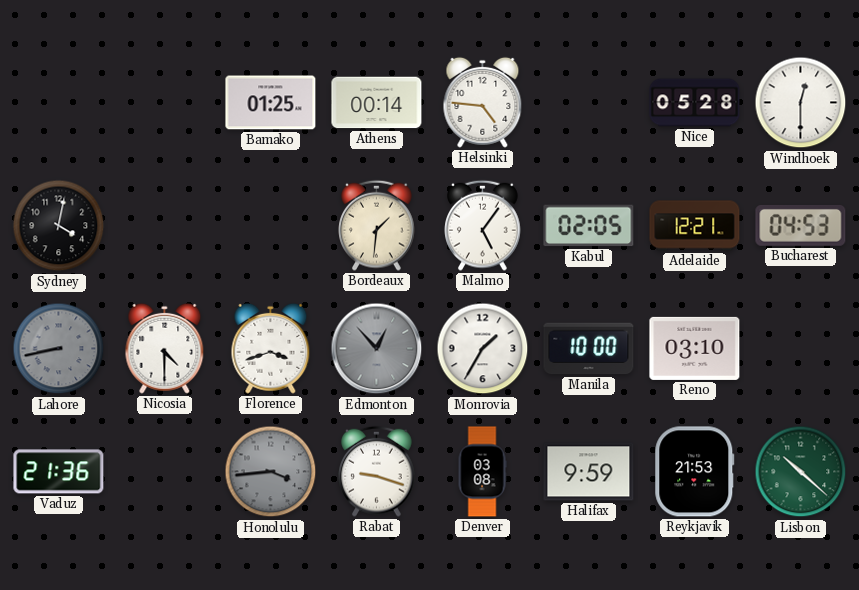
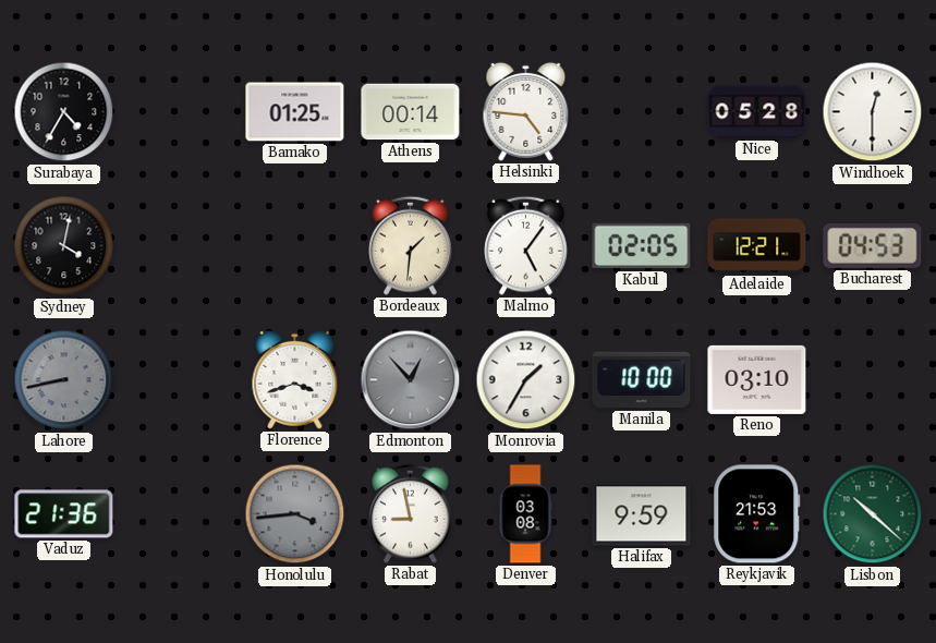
Surabaya: none -> 4:35
Nicosia: 4:30 -> none
Rabat: 9:18 -> 8:58
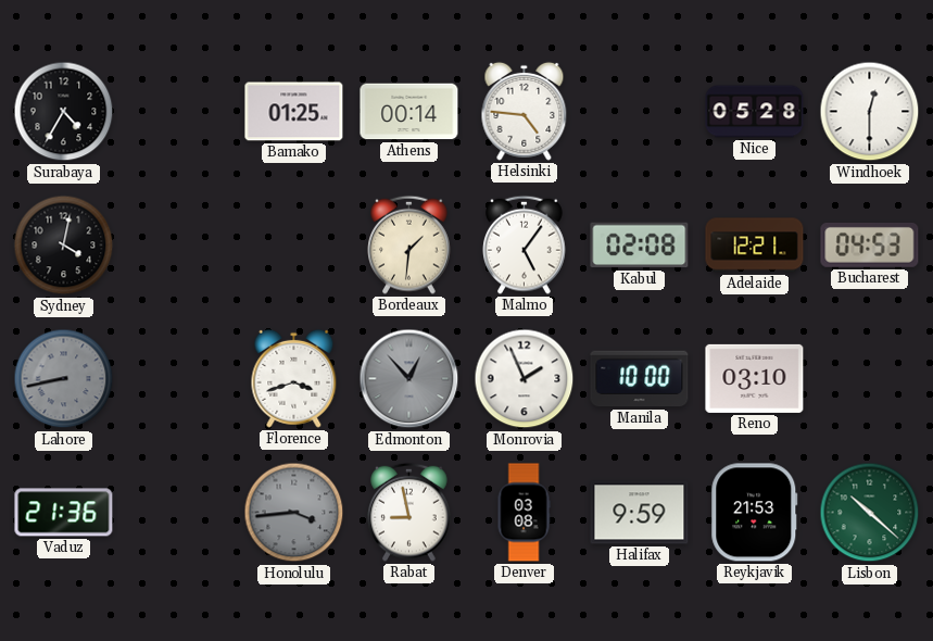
Kabul: 02:05 -> 02:08
Monrovia: 1:35 -> 1:56
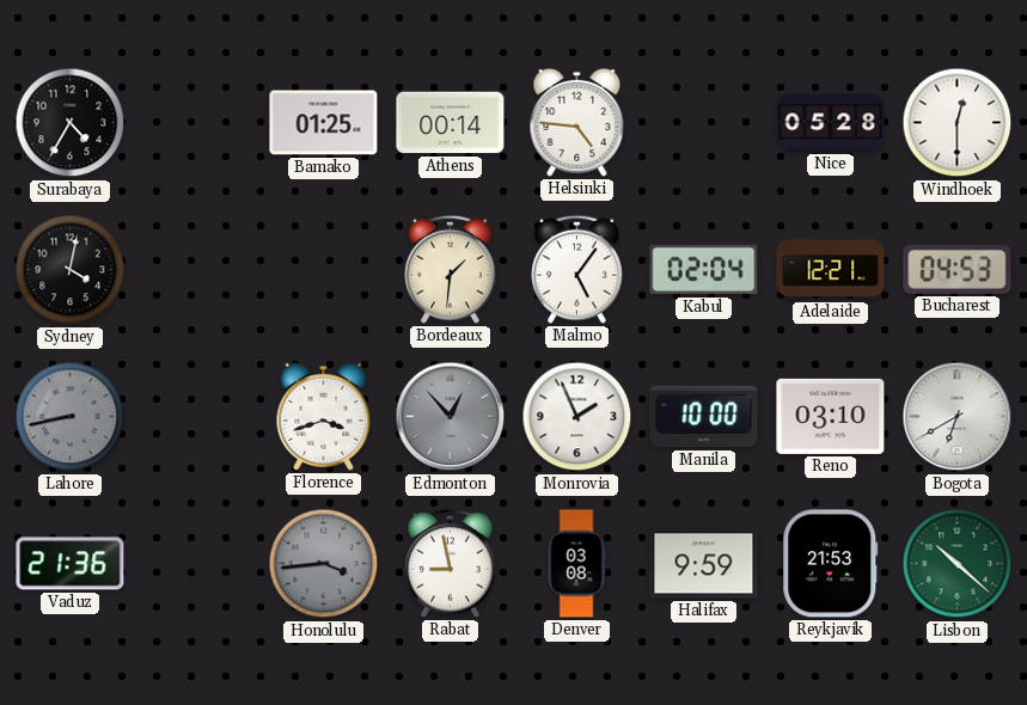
Kabul: 02:08 -> 02:04
Bogota: none -> 6:40
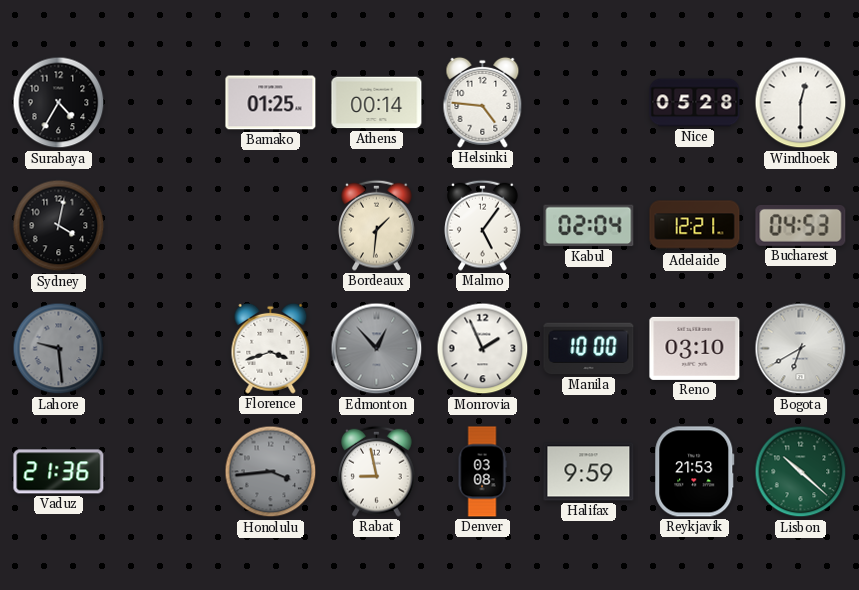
Lahore: 8:43 -> 9:29
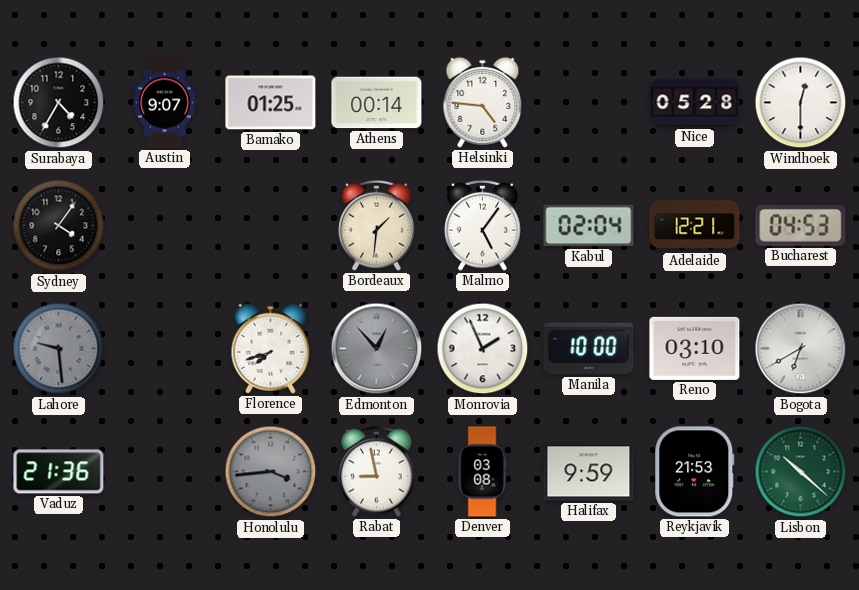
Austin: none -> 9:07
Sydney: 4:02 -> 4:06
Florence: 3:42 -> 7:42
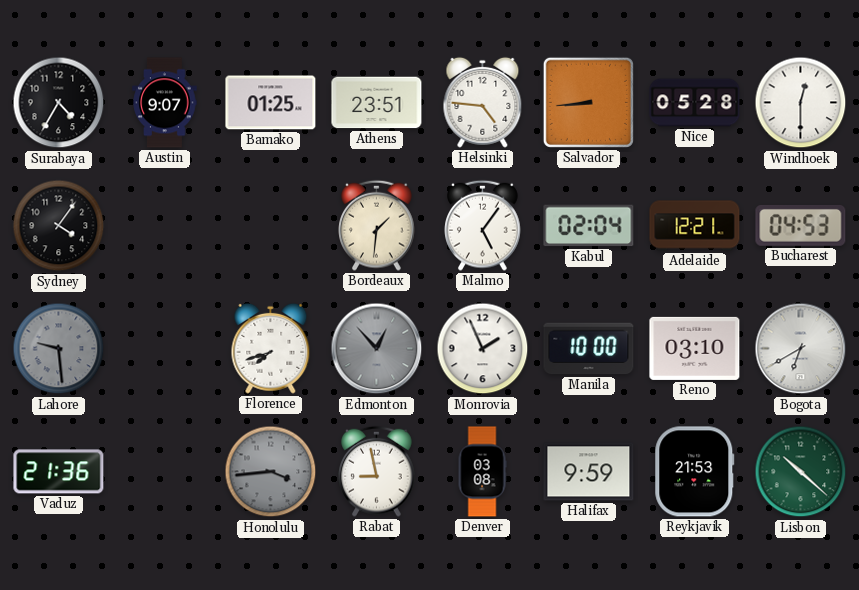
Athens: 00:14 -> 23:51
Salvador: none -> 8:44
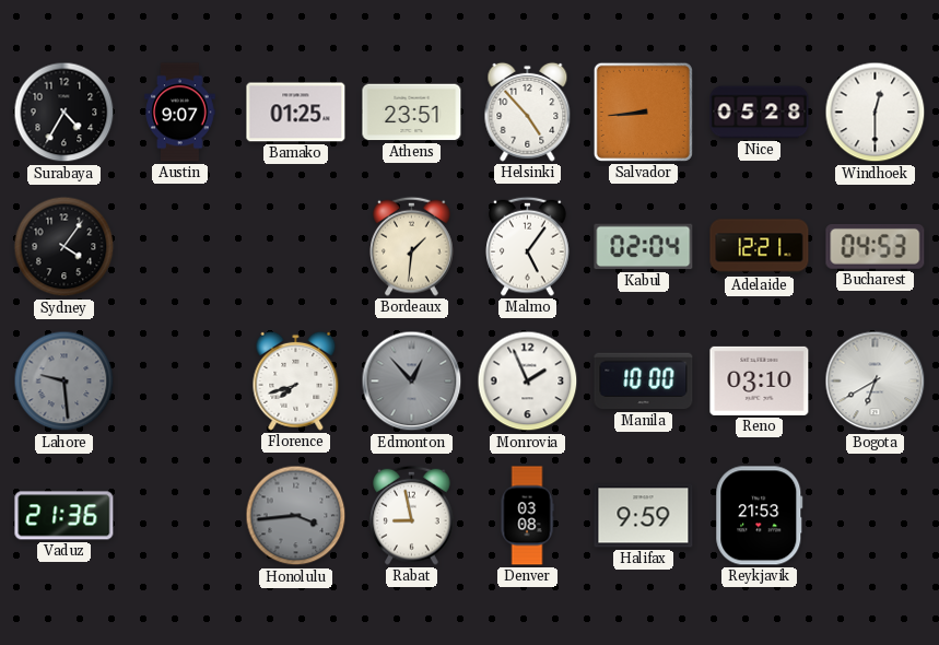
Helsinki: 4:46 -> 4:53
Lisbon: 10:22 -> none
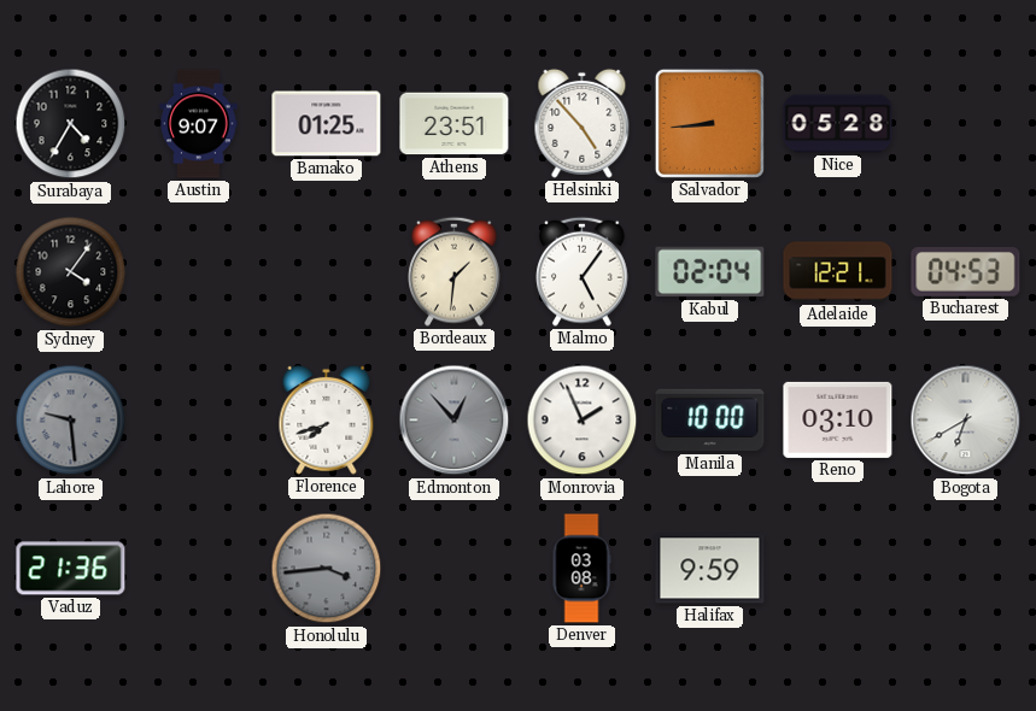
Windhoek: 12:30 -> none
Rabat: 8:58 -> none
Reykjavik: 21:53 -> none
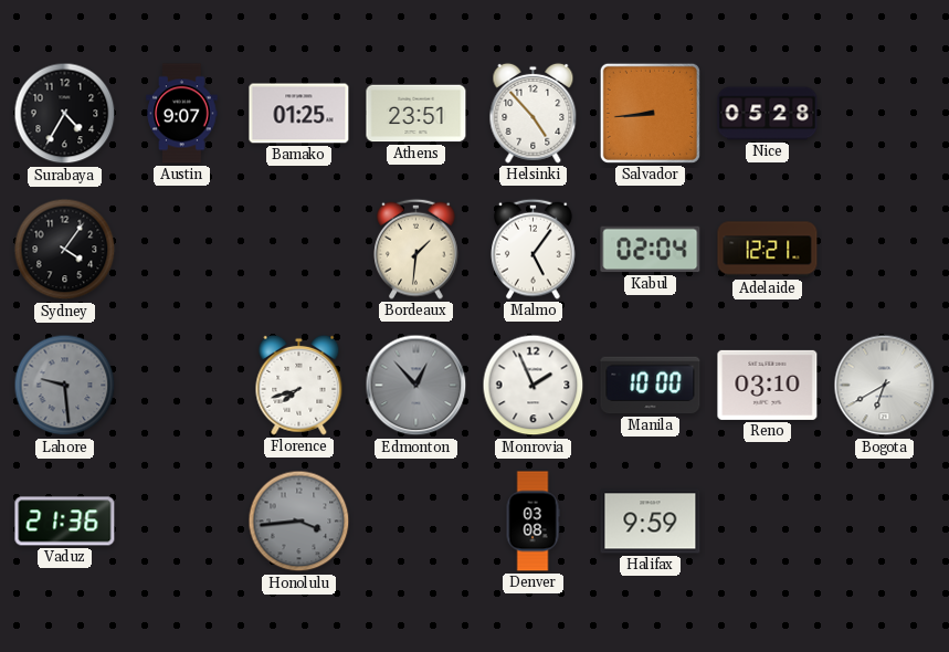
Bucharest: 04:53 -> none
